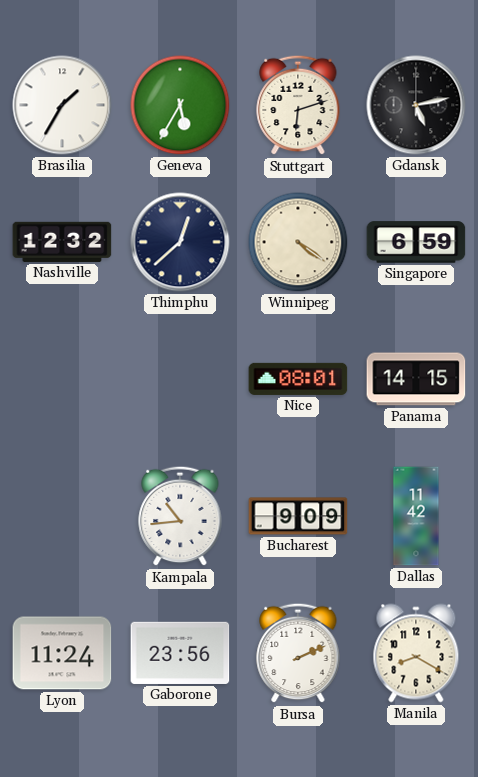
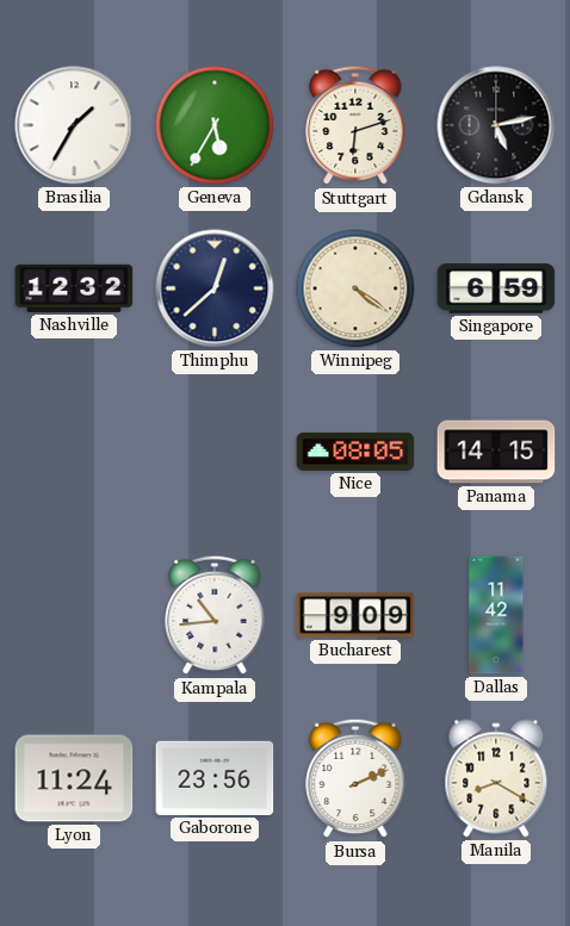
Nice: 08:01 -> 08:05
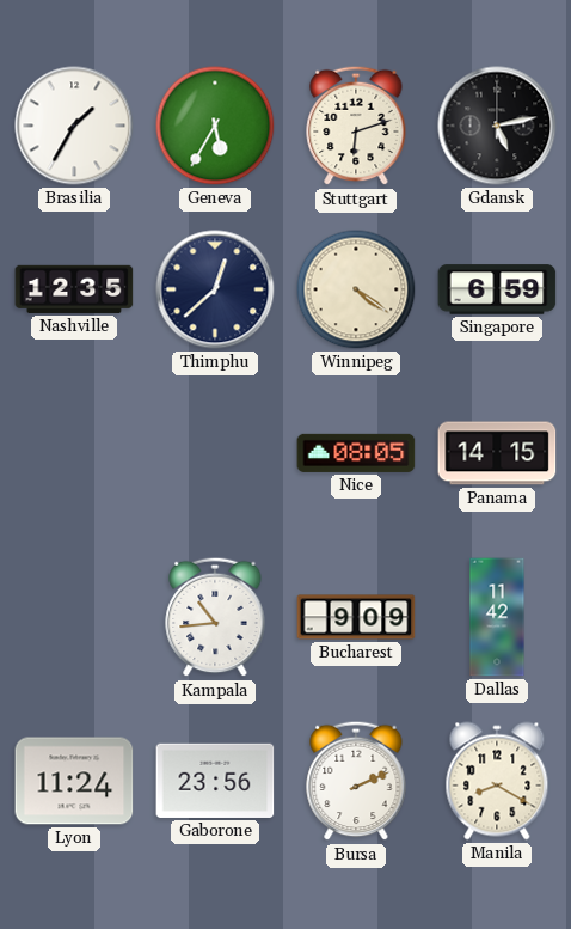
Nashville: 12:32 -> 12:35
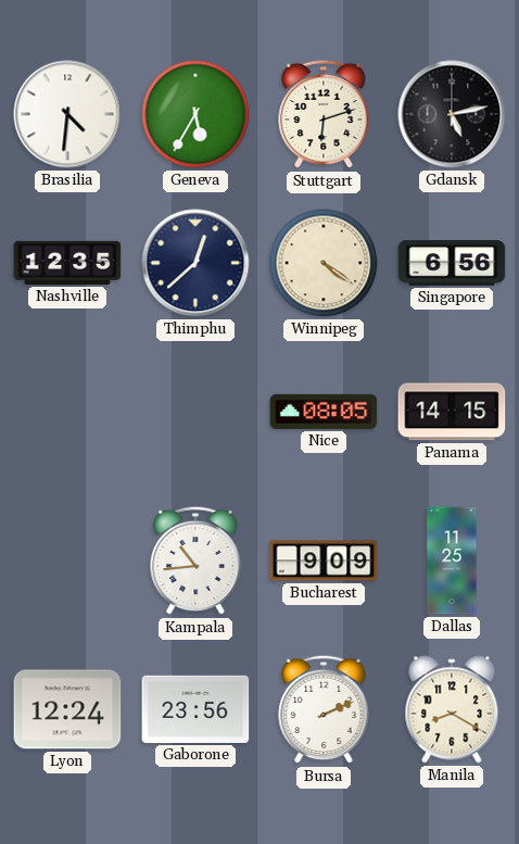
Brasilia: 1:35 -> 4:31
Singapore: 6:59 -> 6:56
Dallas: 11:42 -> 11:25
Lyon: 11:24 -> 12:24
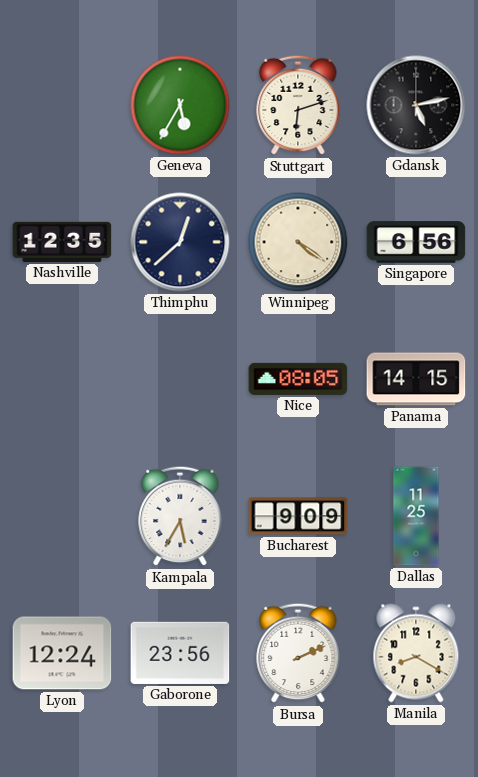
Brasilia: 4:31 -> none
Kampala: 10:44 -> 5:35
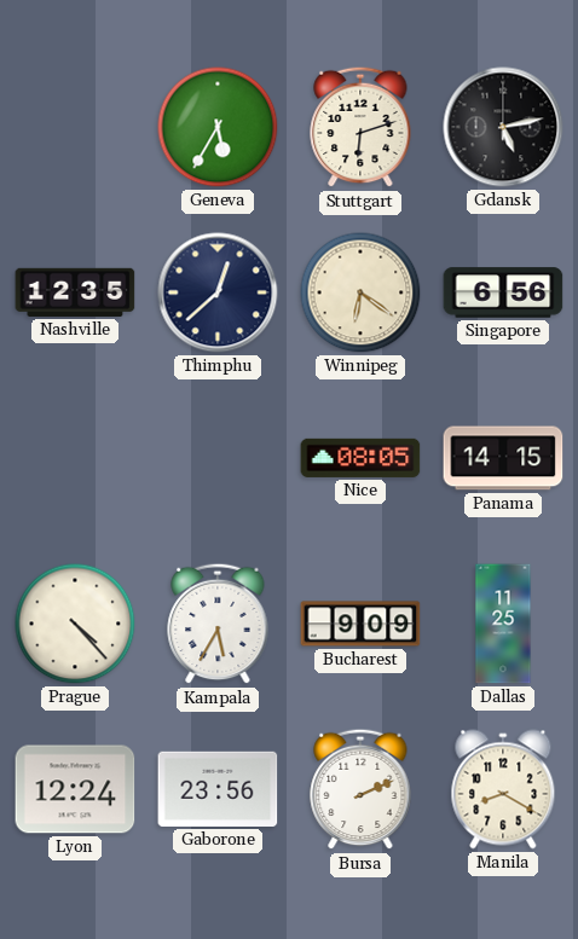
Winnipeg: 4:21 -> 6:21
Prague: none -> 4:23
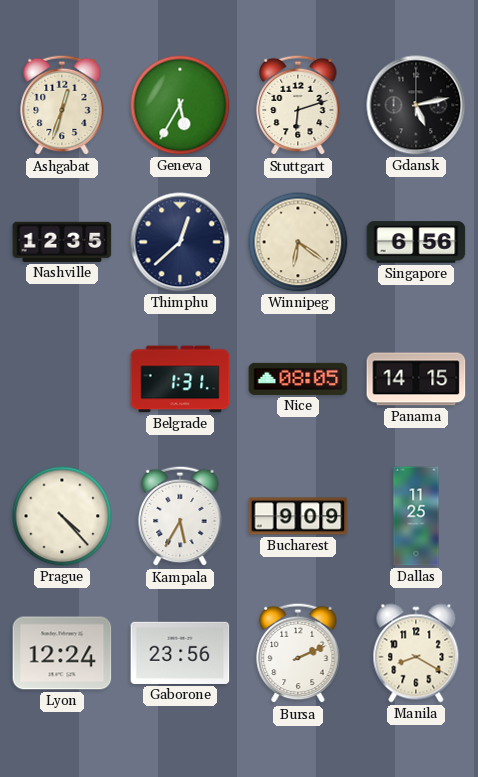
Ashgabat: none -> 12:33
Belgrade: none -> 1:31
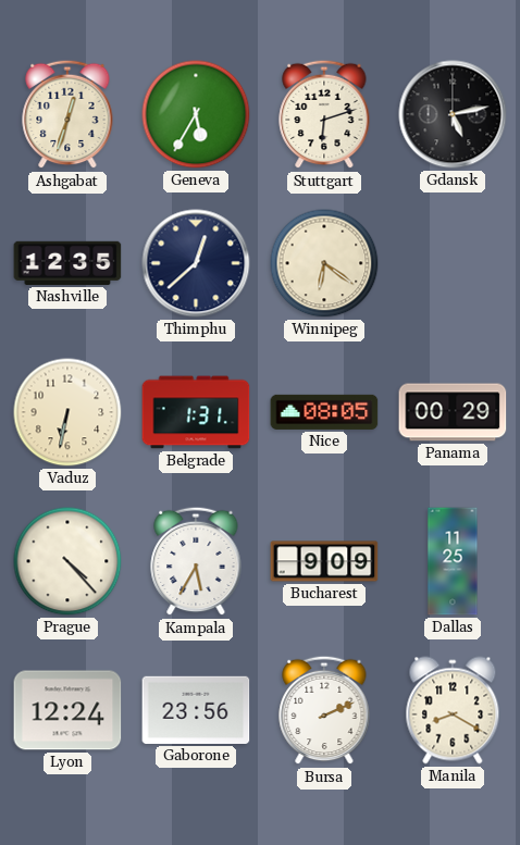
Singapore: 6:56 -> none
Vaduz: none -> 6:32
Panama: 14:15 -> 00:29
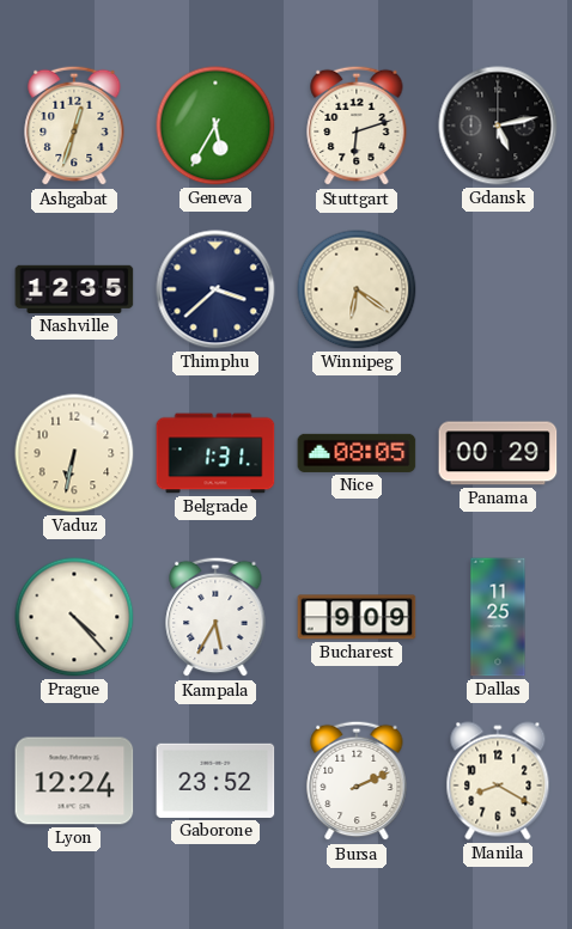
Thimphu: 12:38 -> 3:38
Gaborone: 23:56 -> 23:52
